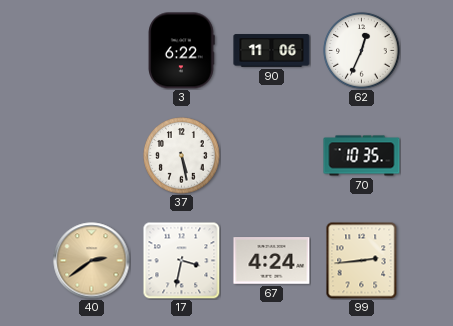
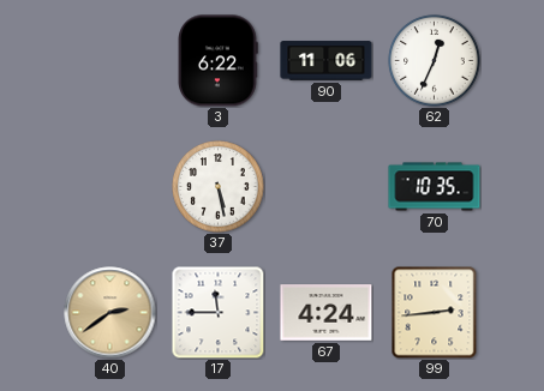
17: 3:32 -> 11:45
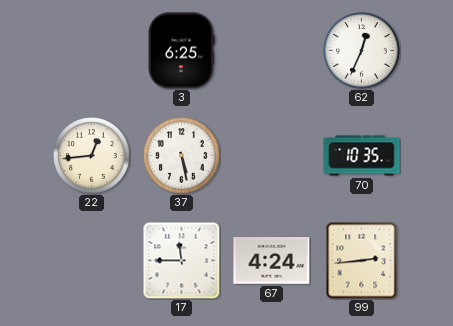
3: 6:22 -> 6:25
90: 11:06 -> none
22: none -> 12:44
40: 2:39 -> none
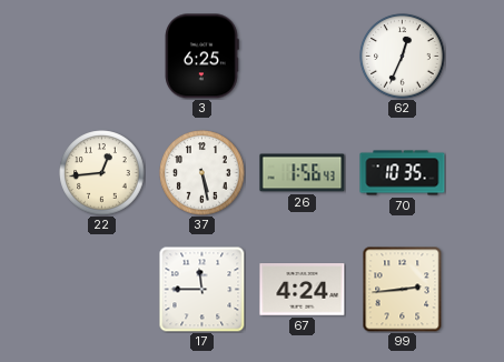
26: none -> 1:56
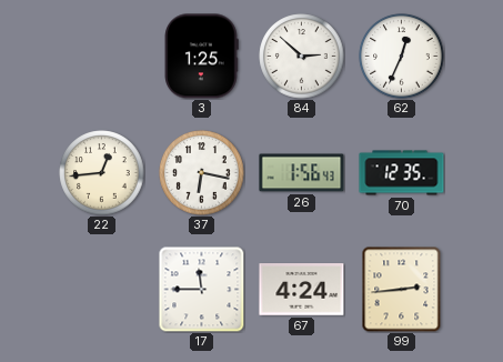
3: 6:25 -> 1:25
84: none -> 2:52
37: 5:28 -> 6:17
70: 10:35 -> 12:35
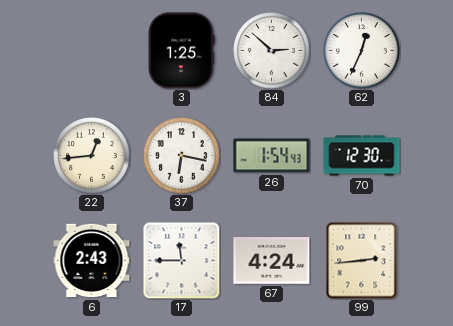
26: 1:56 -> 1:54
70: 12:35 -> 12:30
6: none -> 2:43
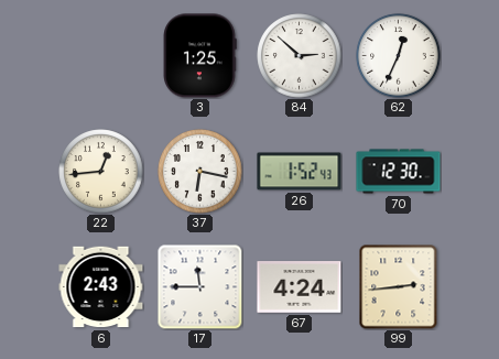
26: 1:54 -> 1:52
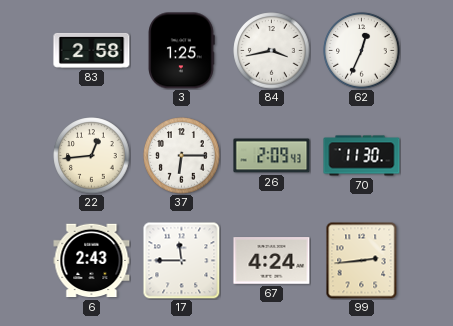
83: none -> 2:58
84: 2:52 -> 3:43
37: 6:17 -> 6:15
26: 1:52 -> 2:09
70: 12:30 -> 11:30
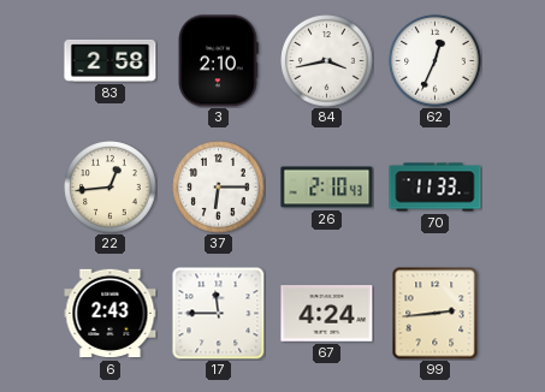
3: 1:25 -> 2:10
26: 2:09 -> 2:10
70: 11:30 -> 11:33
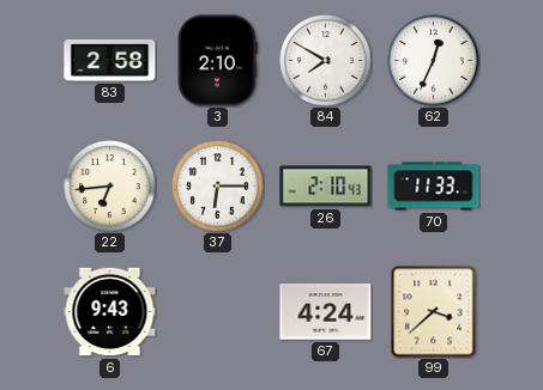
84: 3:43 -> 7:50
22: 12:44 -> 6:44
6: 2:43 -> 9:43
17: 11:45 -> none
99: 2:44 -> 3:38
